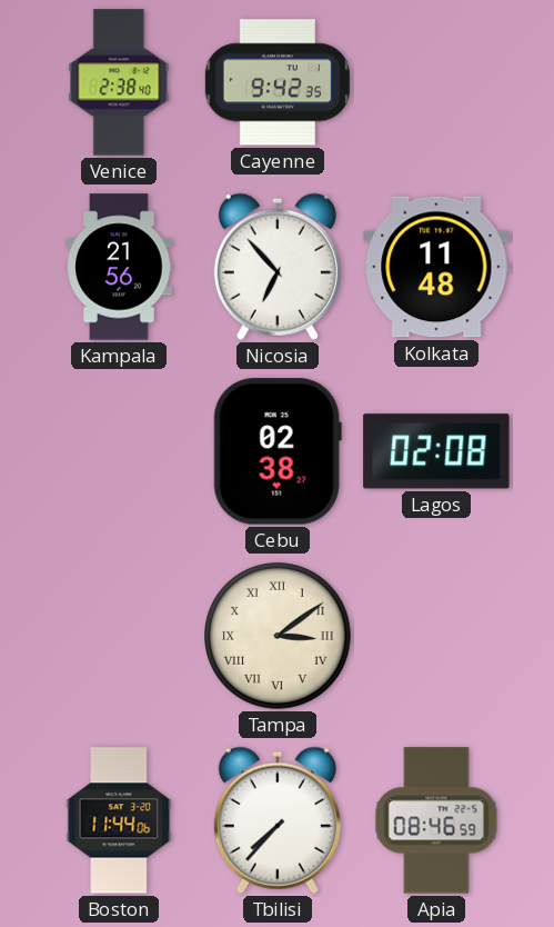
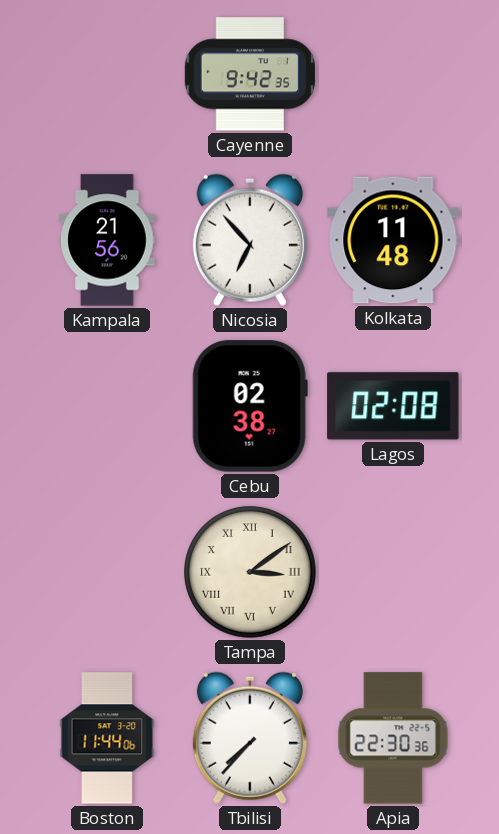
Venice: 2:38 -> none
Apia: 08:46 -> 22:30
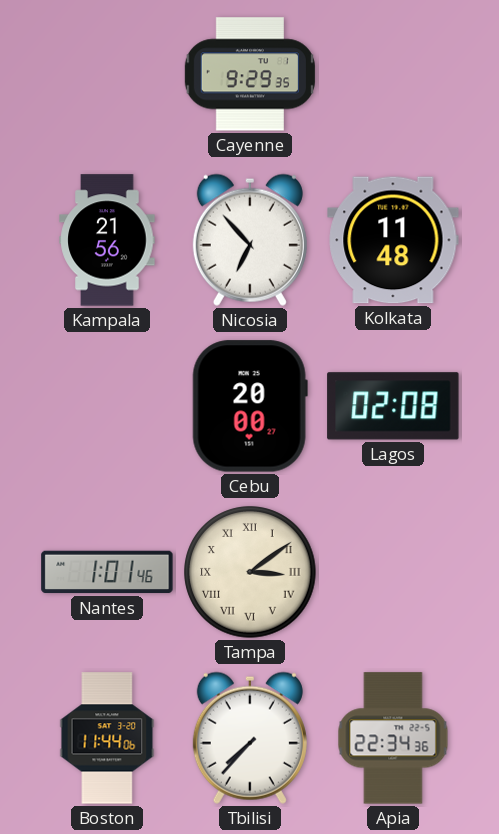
Cayenne: 9:42 -> 9:29
Cebu: 02:38 -> 20:00
Nantes: none -> 1:01
Apia: 22:30 -> 22:34
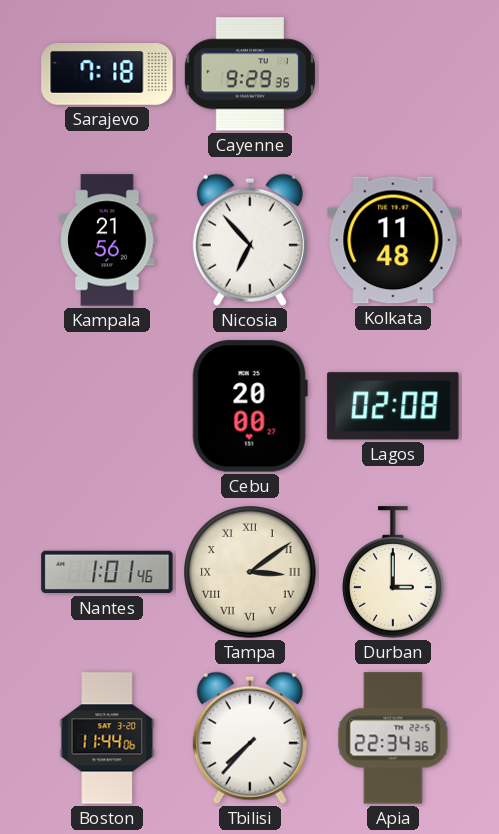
Sarajevo: none -> 7:18
Durban: none -> 3:00
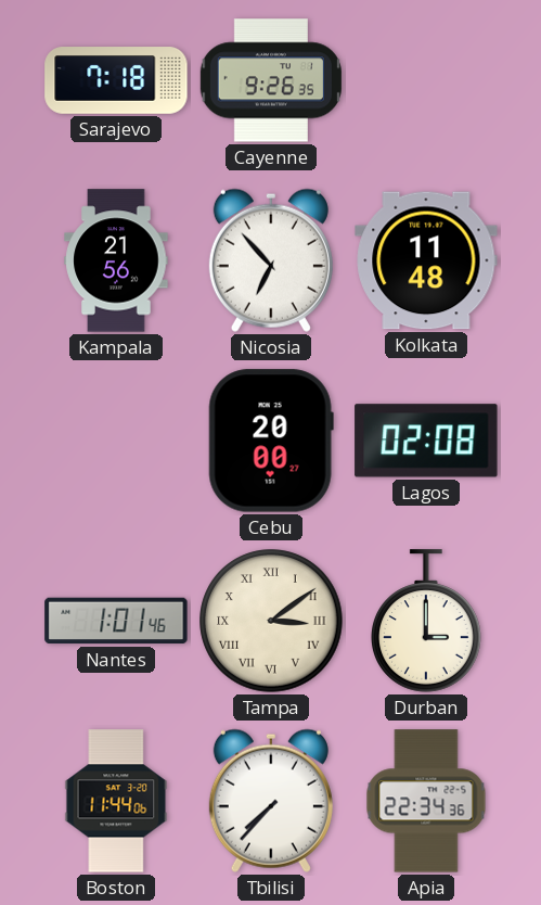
Cayenne: 9:29 -> 9:26
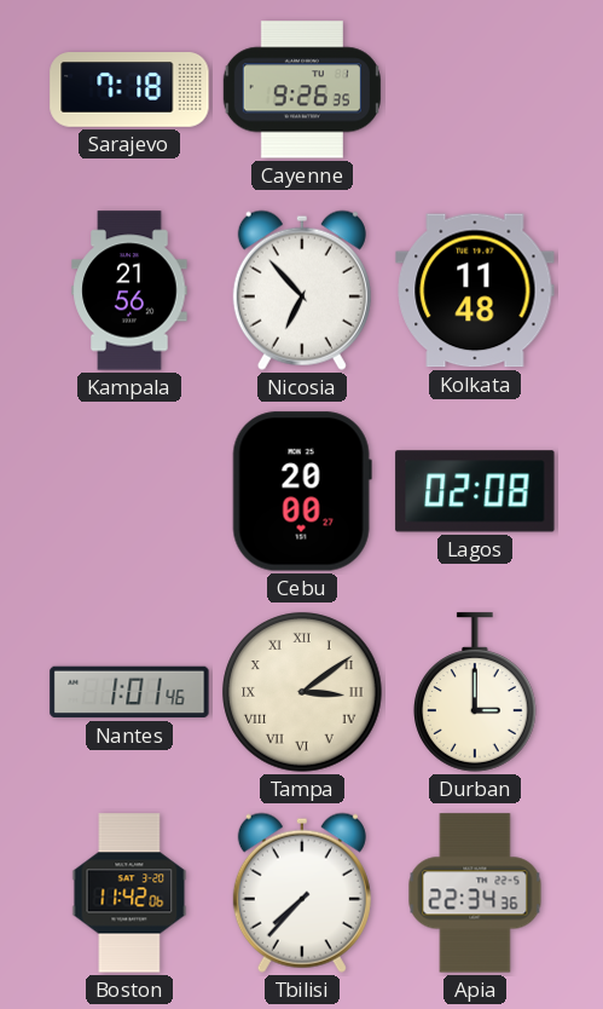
Boston: 11:44 -> 11:42
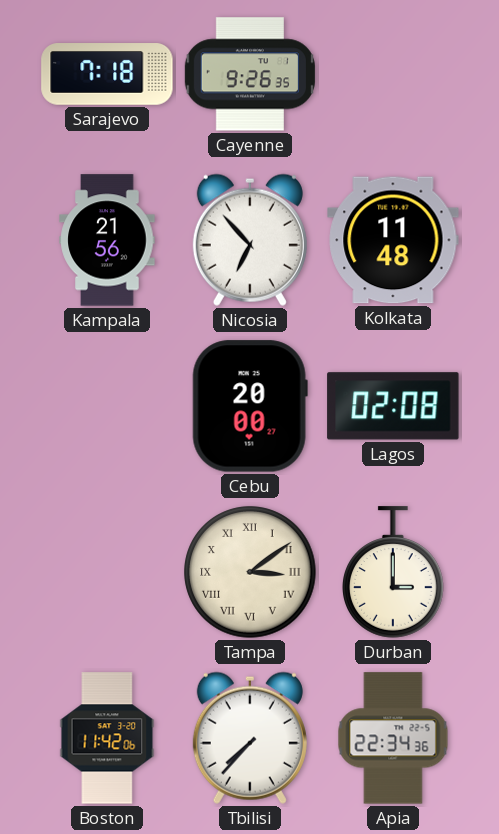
Nantes: 1:01 -> none
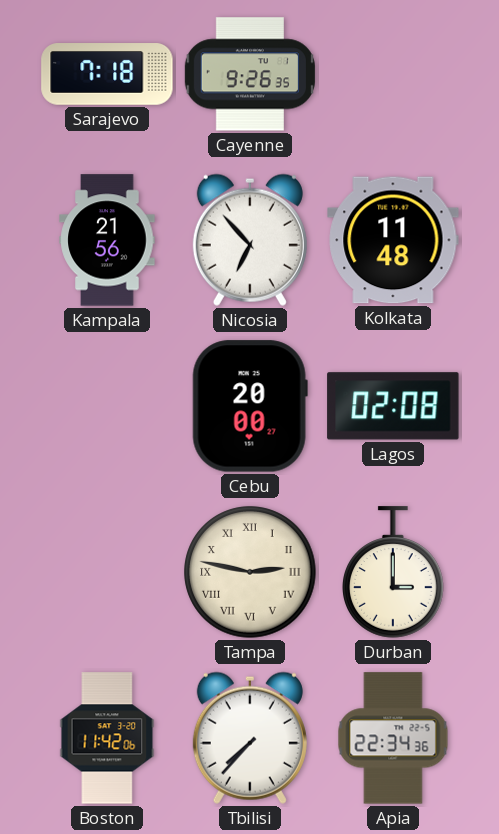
Tampa: 3:09 -> 2:47
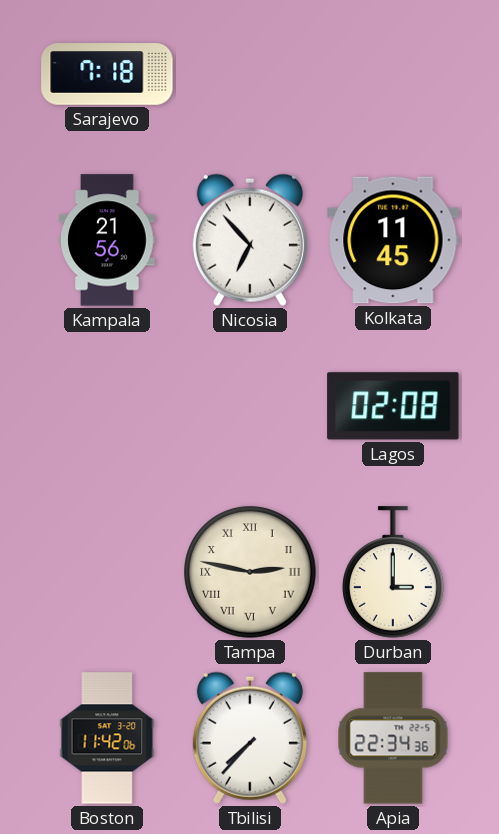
Cayenne: 9:26 -> none
Kolkata: 11:48 -> 11:45
Cebu: 20:00 -> none
